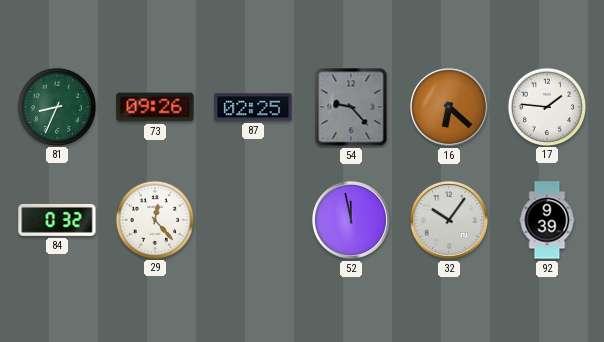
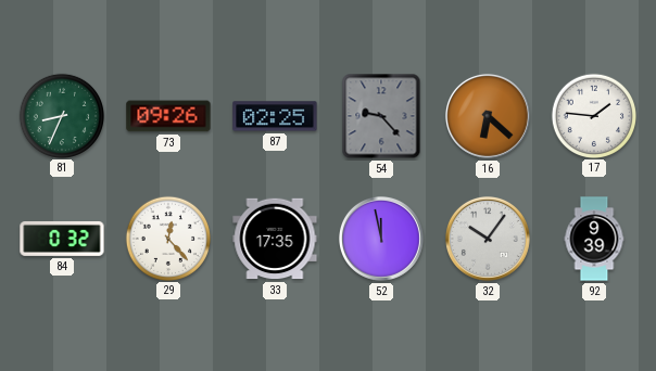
33: none -> 17:35
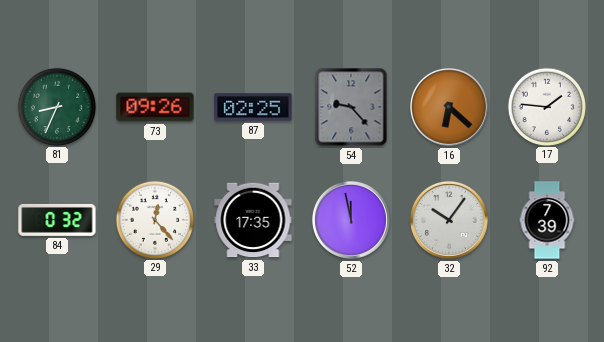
92: 9:39 -> 7:39
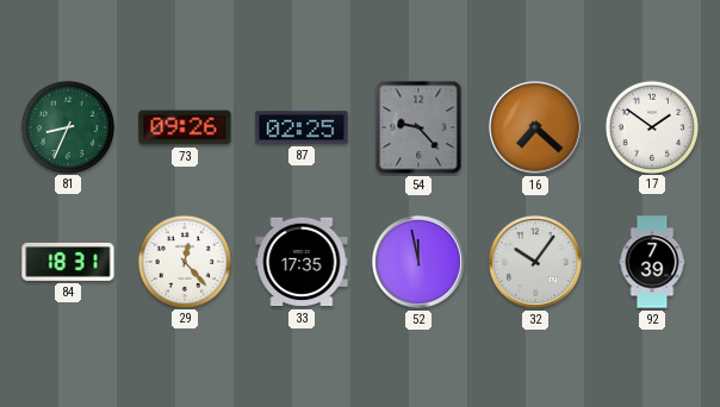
16: 6:22 -> 7:22
17: 1:46 -> 1:51
84: 0:32 -> 18:31
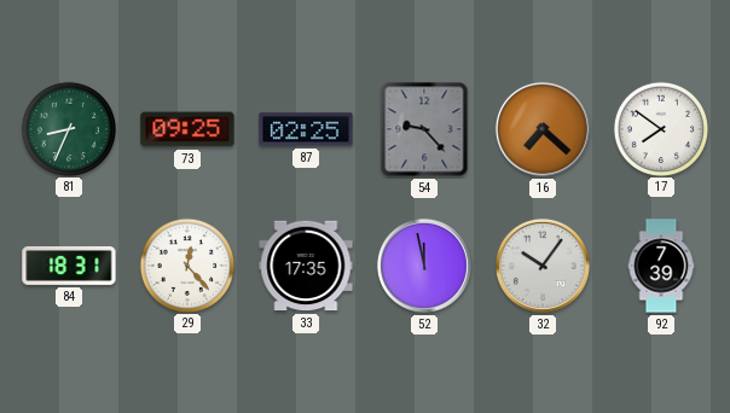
73: 09:26 -> 09:25
17: 1:51 -> 7:51
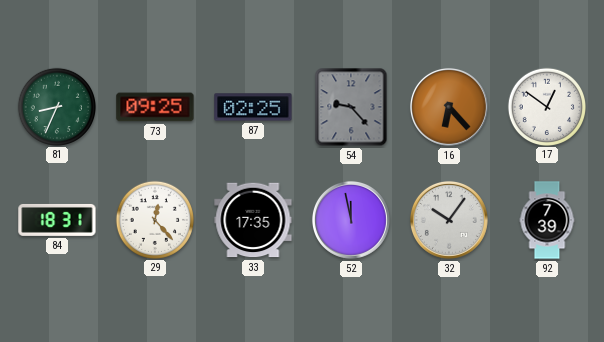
16: 7:22 -> 6:23
17: 7:51 -> 12:51
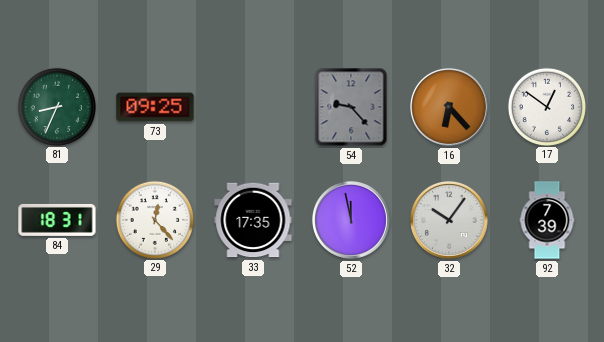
87: 02:25 -> none
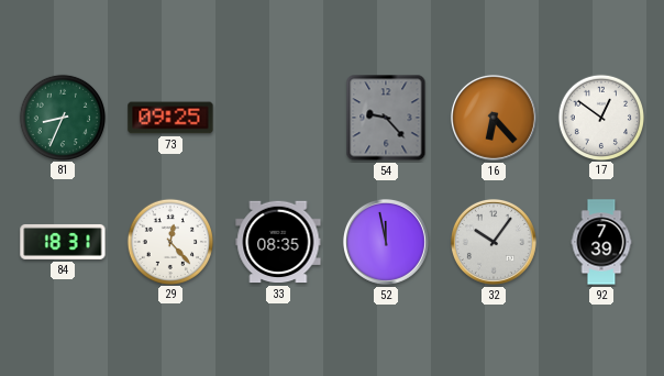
33: 17:35 -> 08:35
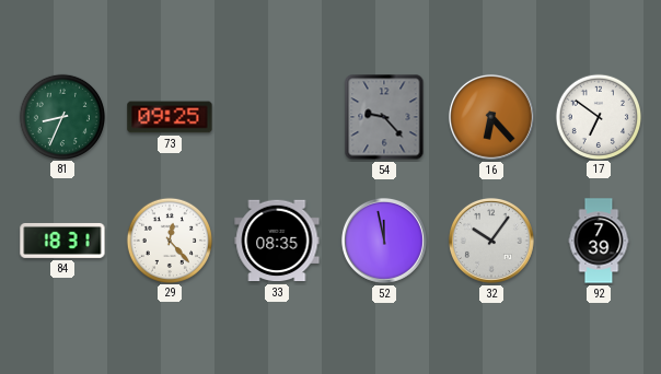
17: 12:51 -> 6:51
